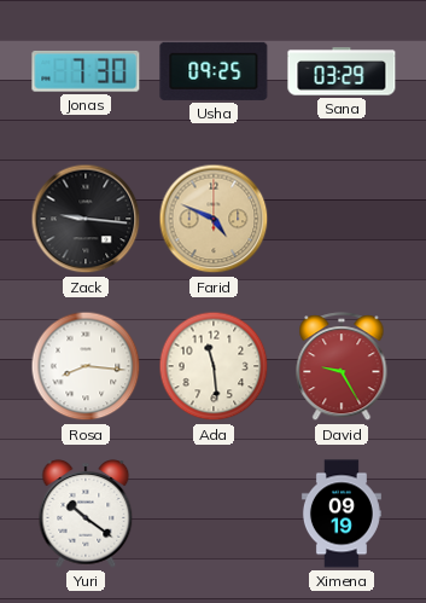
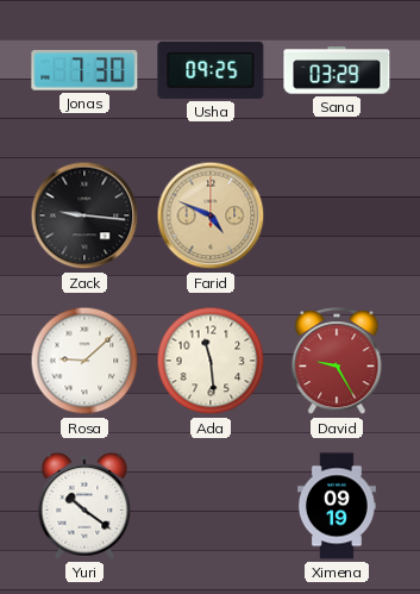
Rosa: 8:16 -> 9:08
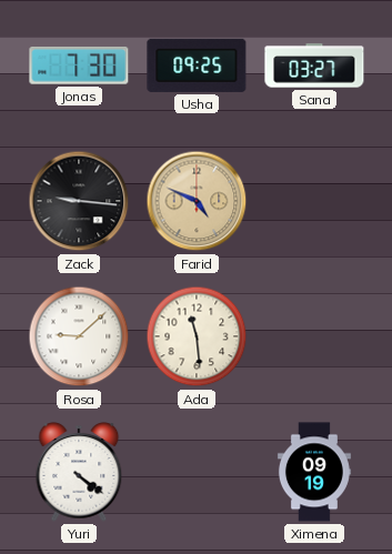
Sana: 03:29 -> 03:27
David: 9:25 -> none
Yuri: 10:21 -> 4:21
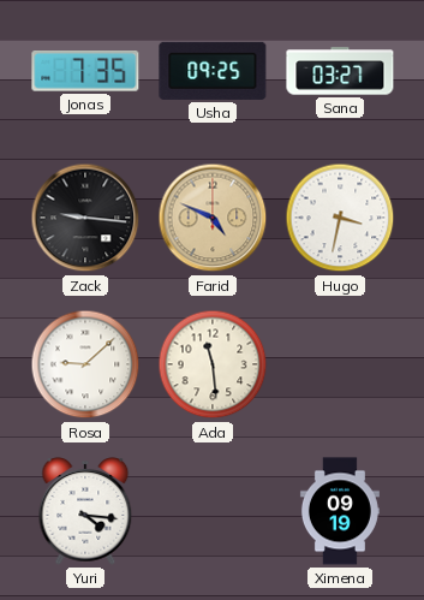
Jonas: 7:30 -> 7:35
Hugo: none -> 3:32
Yuri: 4:21 -> 4:16
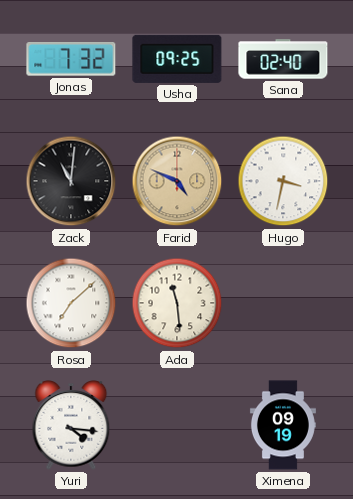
Jonas: 7:35 -> 7:32
Sana: 03:27 -> 02:40
Zack: 9:16 -> 11:01
Rosa: 9:08 -> 7:08
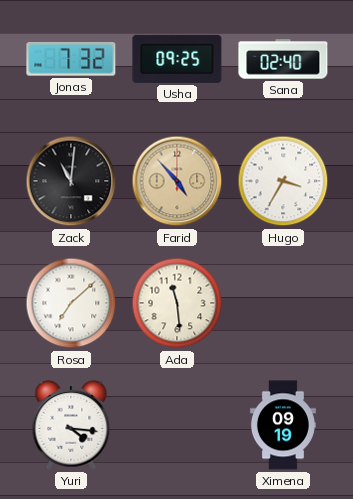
Farid: 4:49 -> 4:53
Hugo: 3:32 -> 3:35
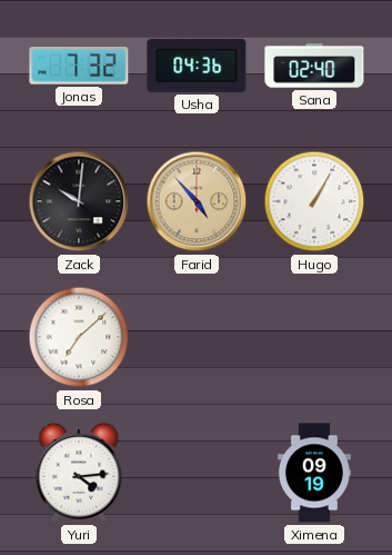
Usha: 09:25 -> 04:36
Zack: 11:01 -> 10:01
Hugo: 3:35 -> 1:05
Ada: 11:29 -> none
Yuri: 4:16 -> 4:14
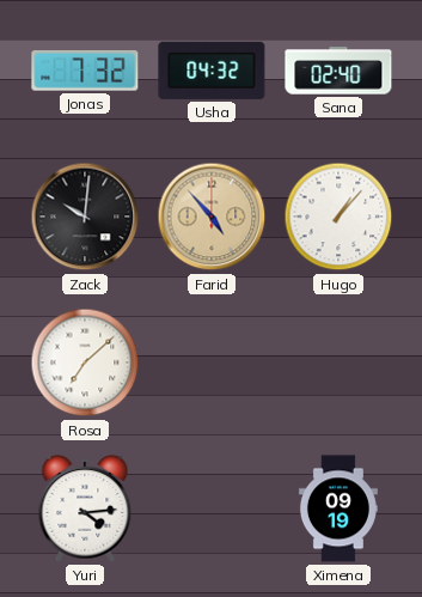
Usha: 04:36 -> 04:32
Hugo: 1:05 -> 1:07
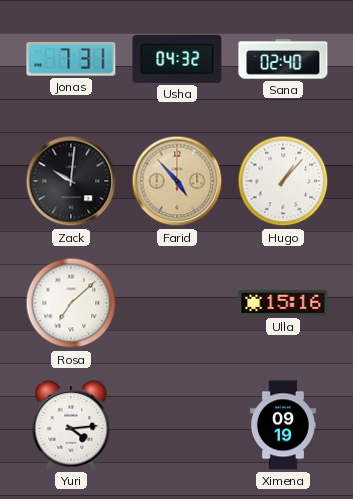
Jonas: 7:32 -> 7:31
Ulla: none -> 15:16
